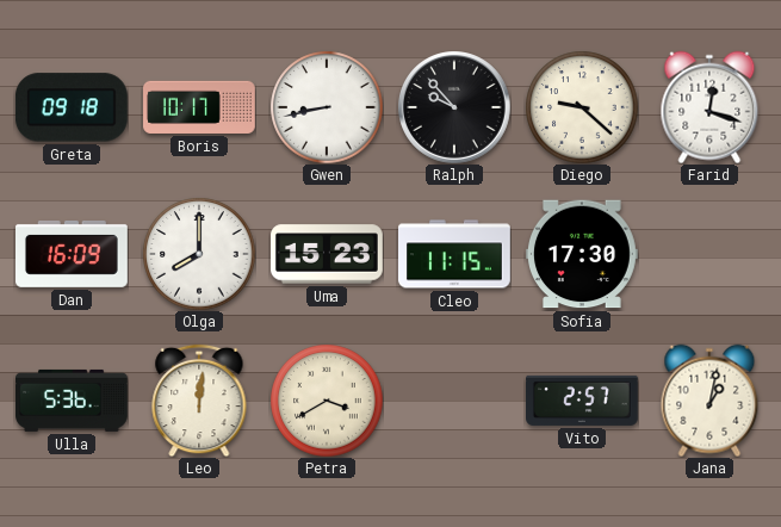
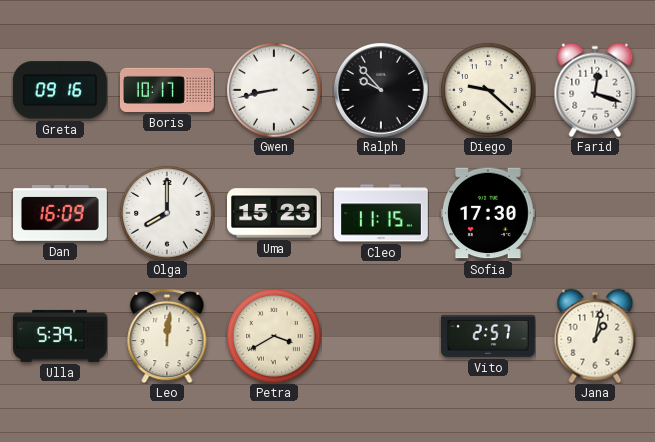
Greta: 09:18 -> 09:16
Ulla: 5:36 -> 5:39
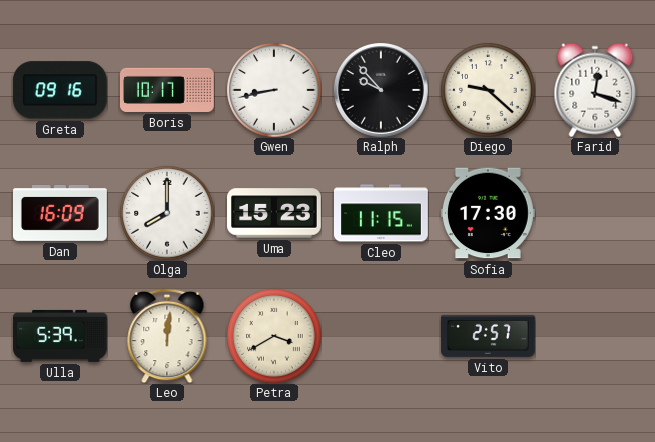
Jana: 1:02 -> none
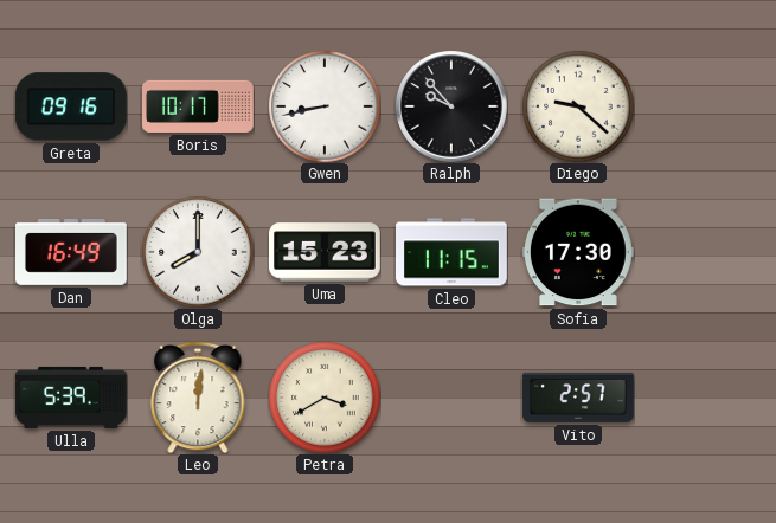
Farid: 12:18 -> none
Dan: 16:09 -> 16:49
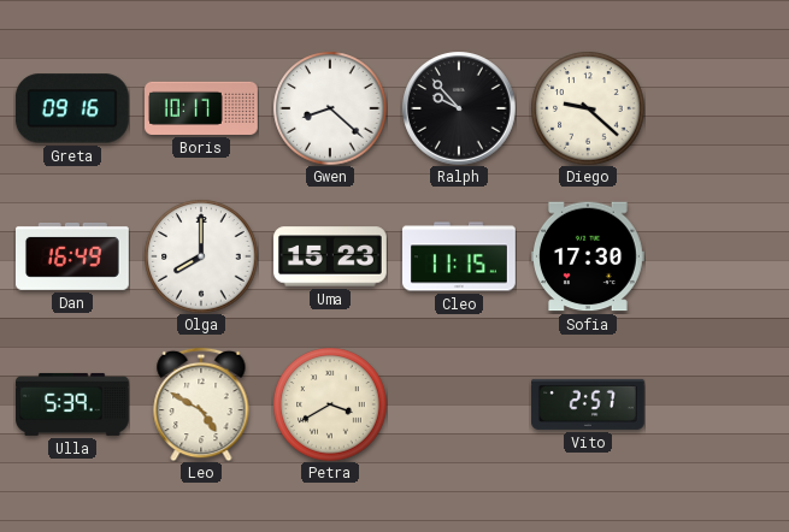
Gwen: 8:43 -> 8:22
Leo: 12:01 -> 4:50
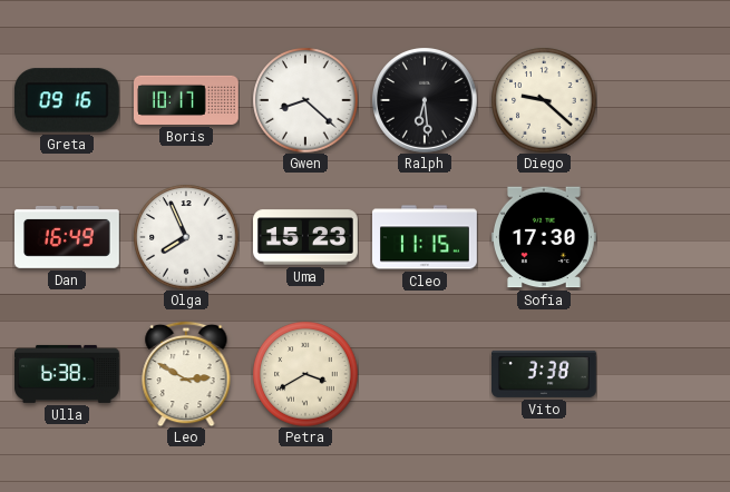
Ralph: 9:53 -> 6:29
Olga: 8:00 -> 7:56
Ulla: 5:39 -> 6:38
Leo: 4:50 -> 2:50
Vito: 2:57 -> 3:38
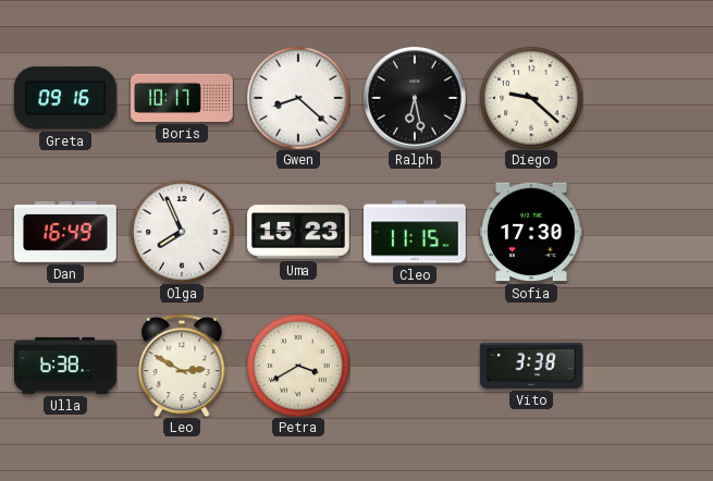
Ralph: 6:29 -> 6:28
